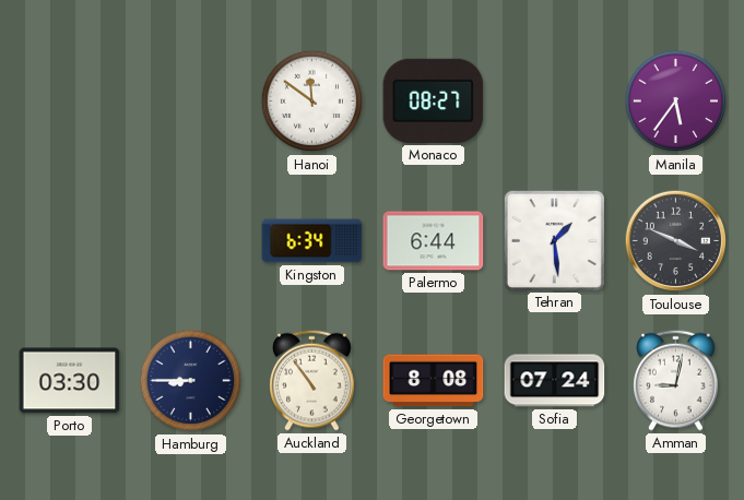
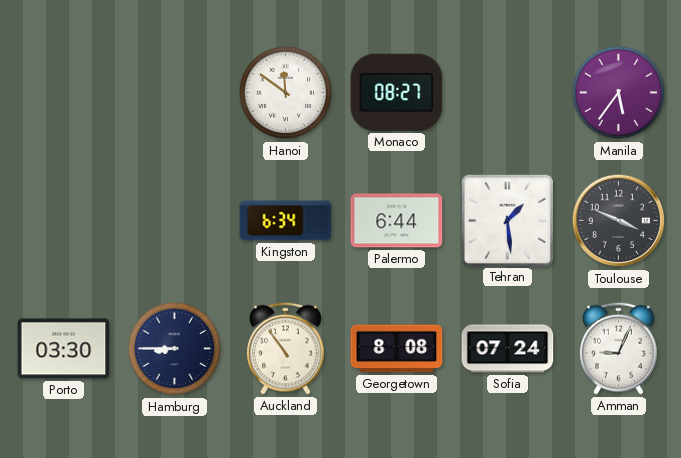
Amman: 9:02 -> 9:04
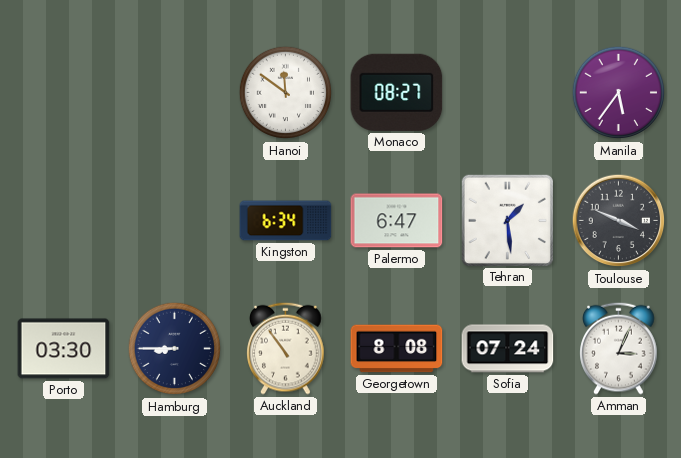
Palermo: 6:44 -> 6:47
Amman: 9:04 -> 3:04
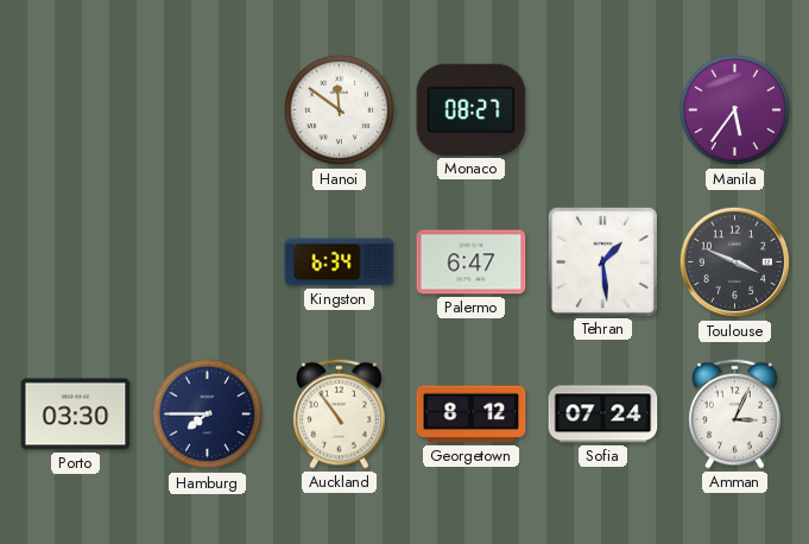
Hamburg: 8:45 -> 7:45
Georgetown: 8:08 -> 8:12
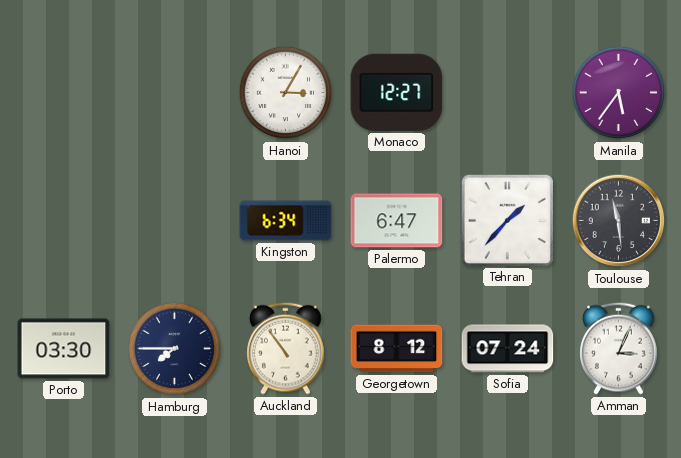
Hanoi: 11:51 -> 3:05
Monaco: 08:27 -> 12:27
Tehran: 1:29 -> 1:37
Toulouse: 3:49 -> 11:29
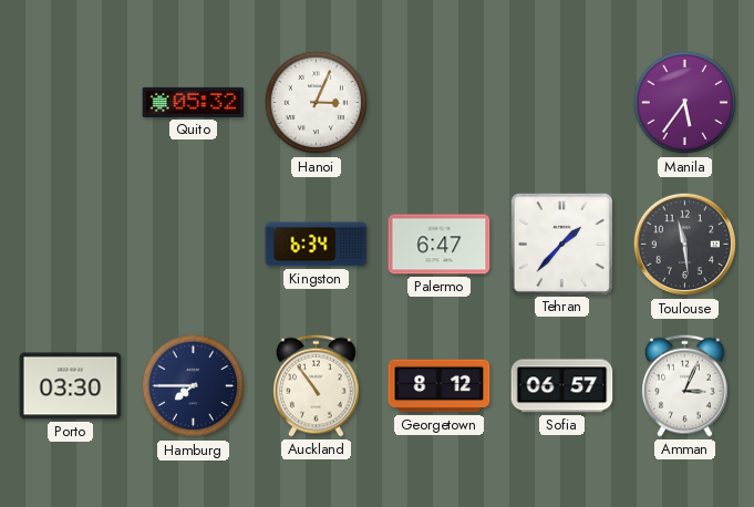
Quito: none -> 05:32
Hanoi: 3:05 -> 3:04
Monaco: 12:27 -> none
Sofia: 07:24 -> 06:57
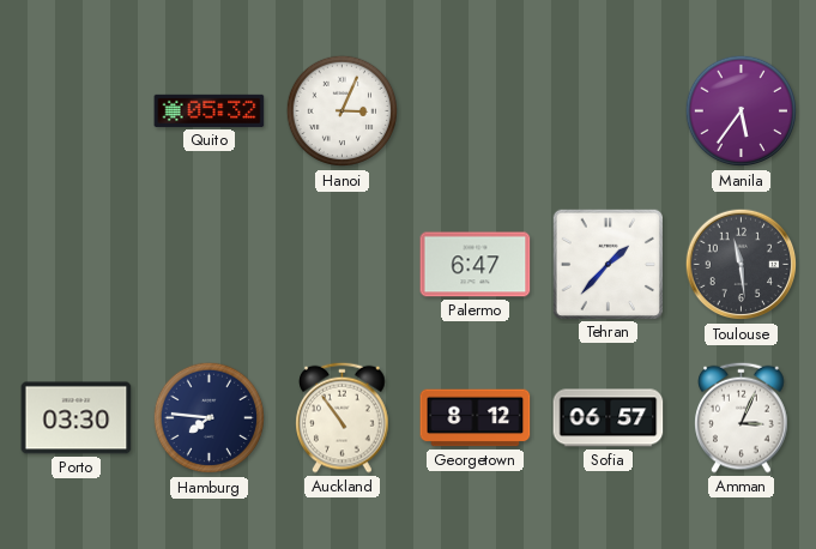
Kingston: 6:34 -> none
Hamburg: 7:45 -> 7:46
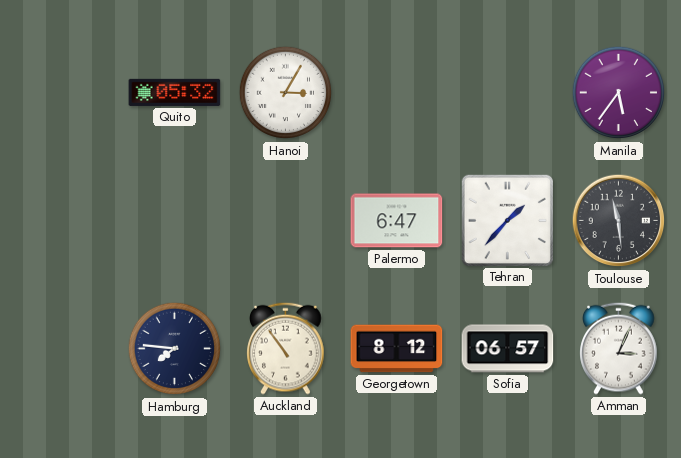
Hanoi: 3:04 -> 3:05
Porto: 03:30 -> none
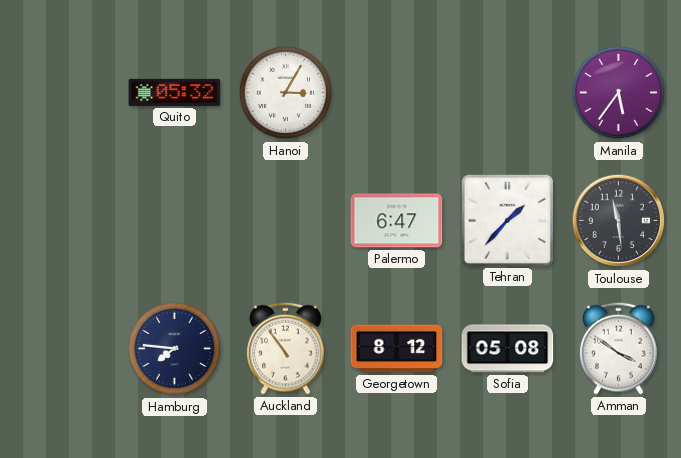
Sofia: 06:57 -> 05:08
Amman: 3:04 -> 3:51
